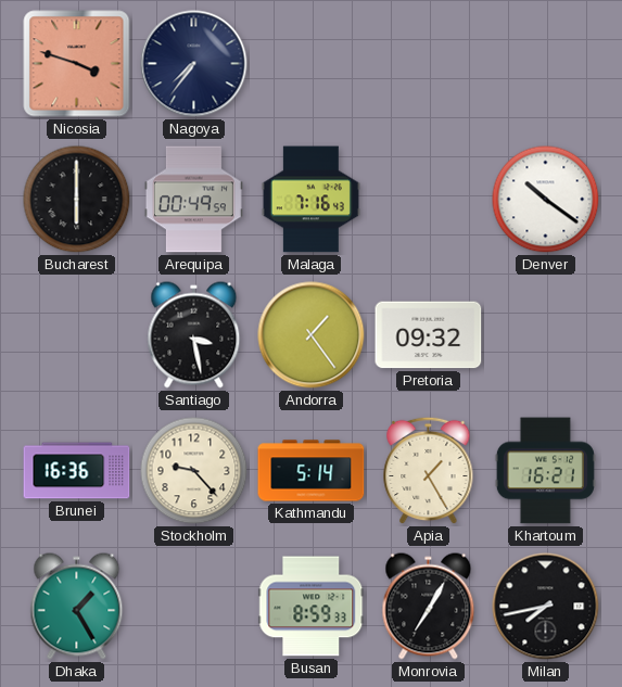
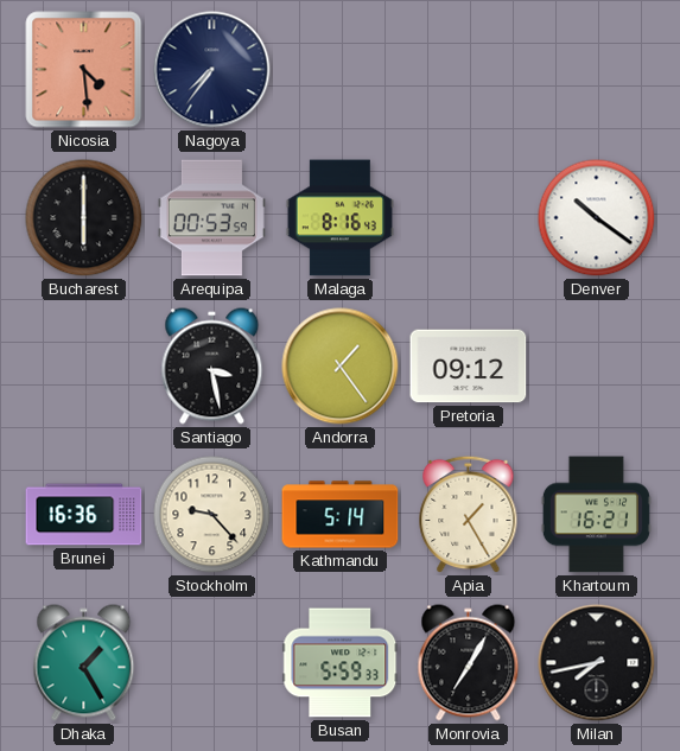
Nicosia: 3:48 -> 4:29
Arequipa: 00:49 -> 00:53
Malaga: 7:16 -> 8:16
Pretoria: 09:32 -> 09:12
Busan: 8:59 -> 5:59
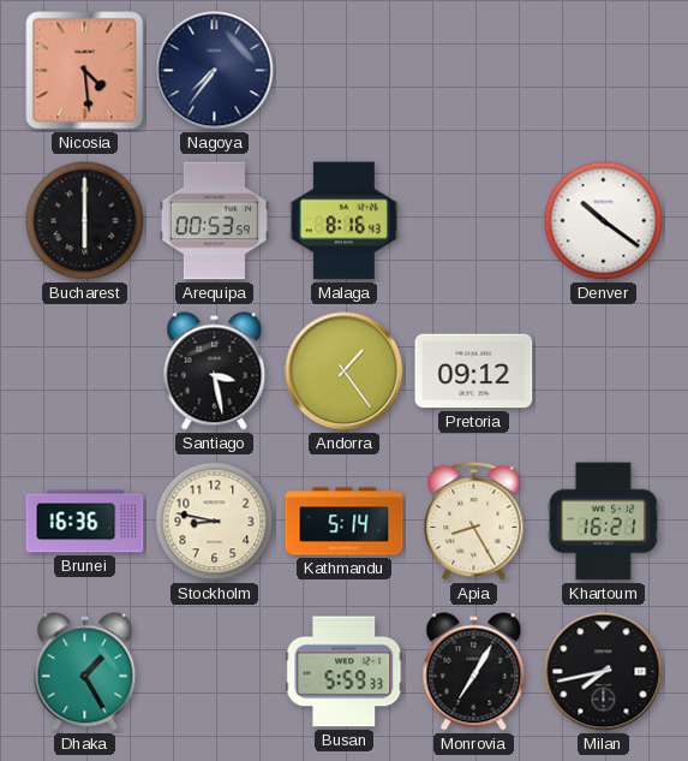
Stockholm: 9:23 -> 8:47
Apia: 1:25 -> 8:25
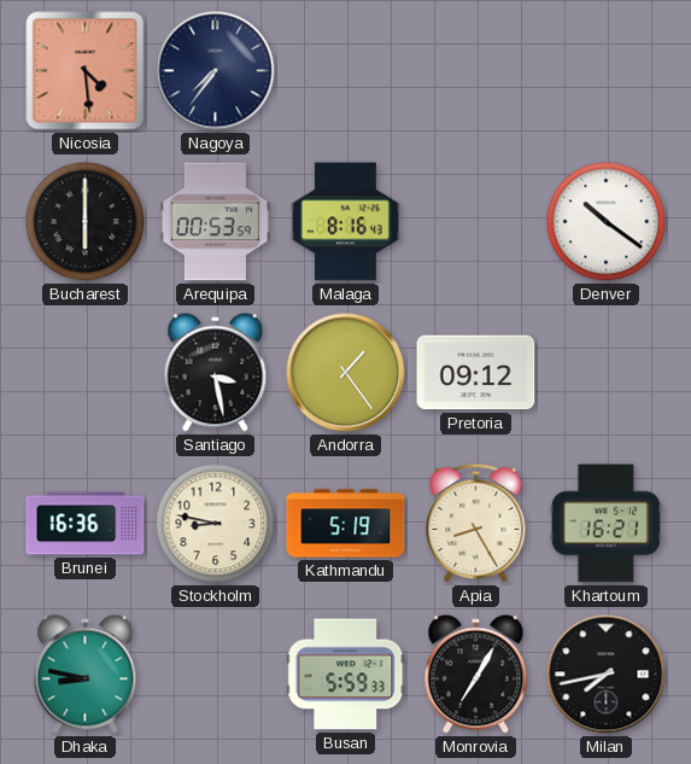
Kathmandu: 5:14 -> 5:19
Dhaka: 1:25 -> 8:47
